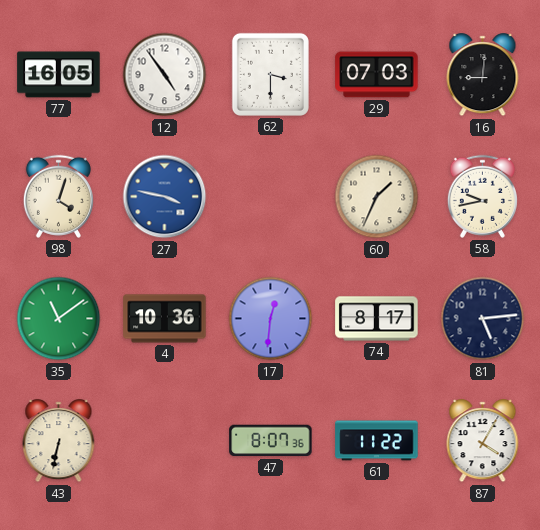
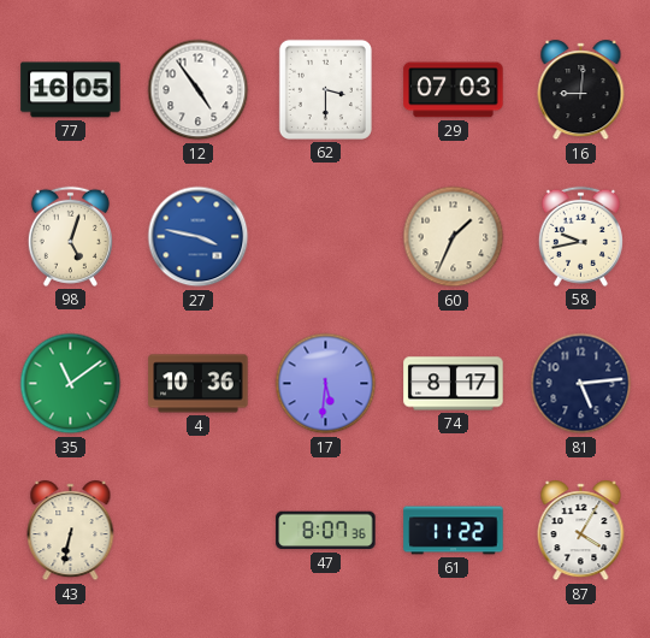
98: 4:03 -> 5:03
17: 12:31 -> 5:31
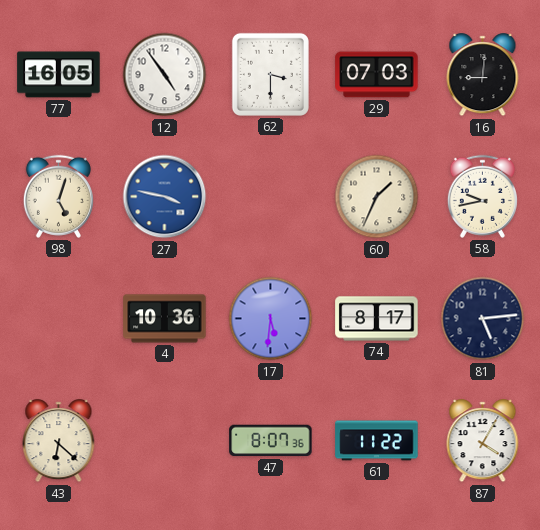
35: 11:09 -> none
43: 6:32 -> 6:22
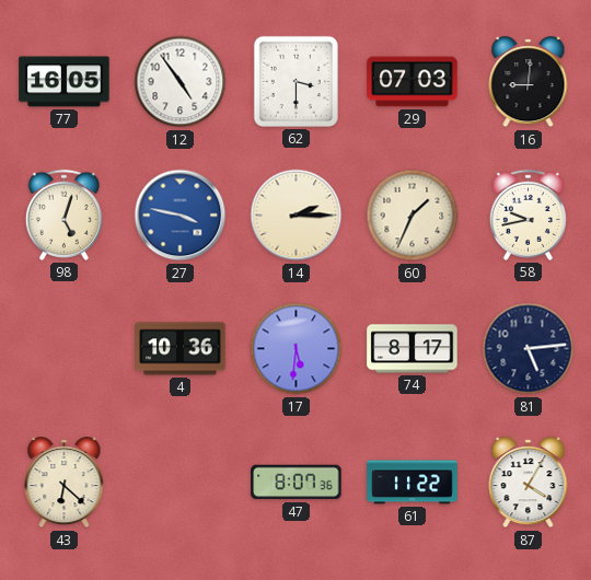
14: none -> 2:15
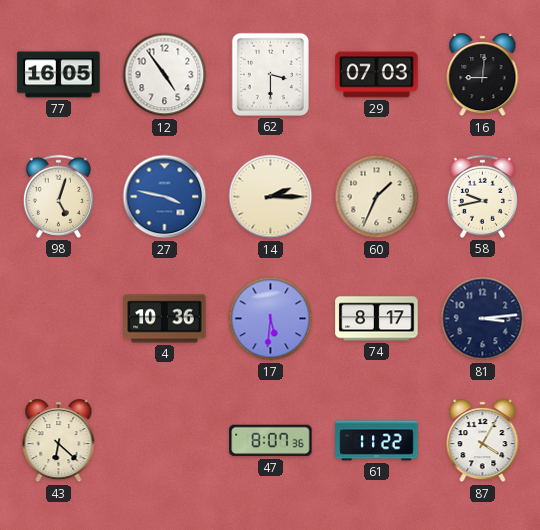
81: 5:14 -> 3:14
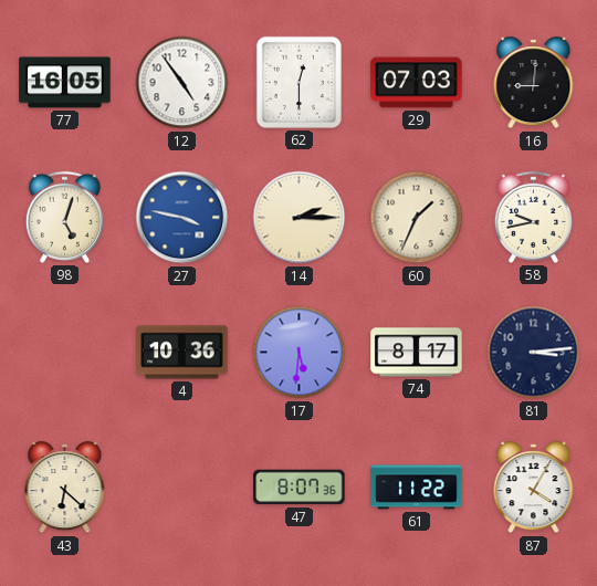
62: 3:30 -> 12:30
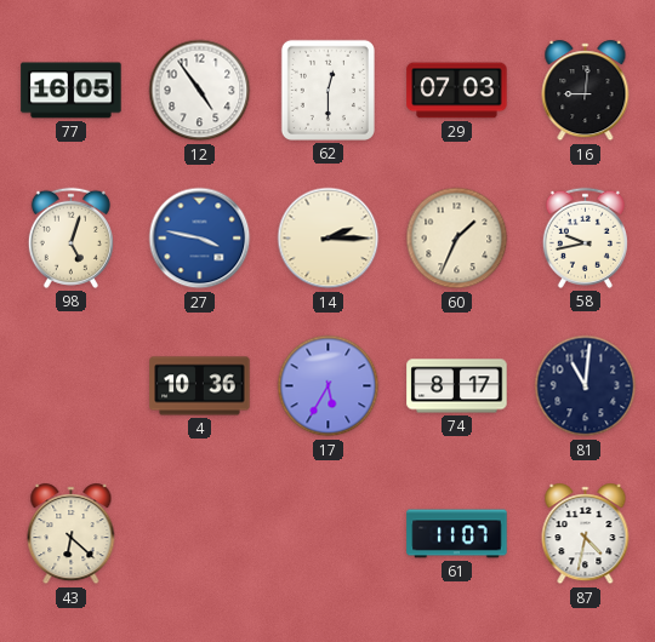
17: 5:31 -> 5:35
81: 3:14 -> 11:01
47: 8:07 -> none
61: 11:22 -> 11:07
87: 4:05 -> 4:32
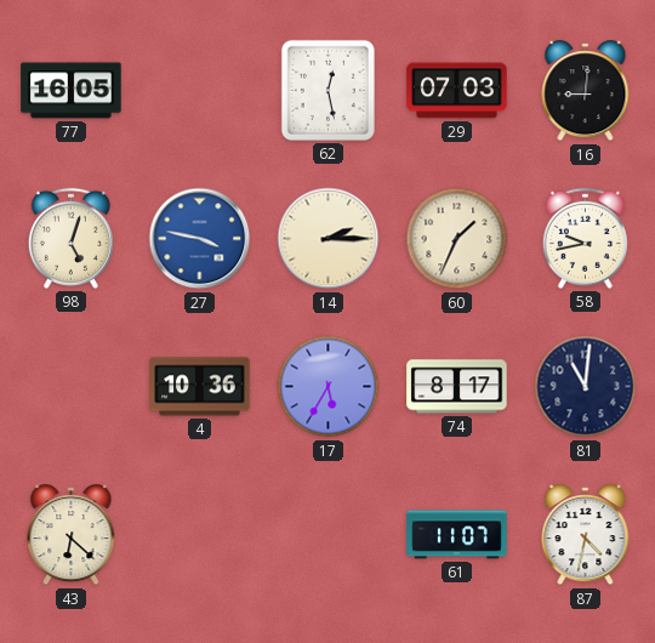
12: 4:54 -> none
62: 12:30 -> 12:28
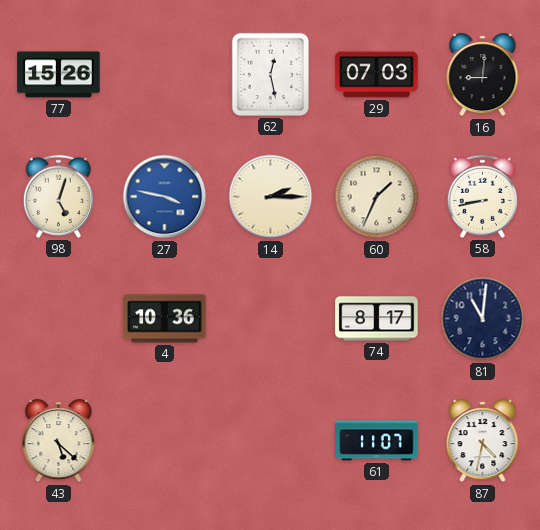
77: 16:05 -> 15:26
58: 9:43 -> 8:43
17: 5:35 -> none
43: 6:22 -> 5:22
